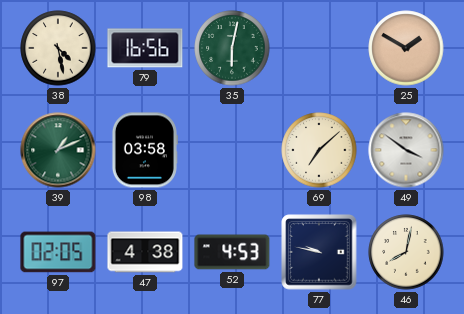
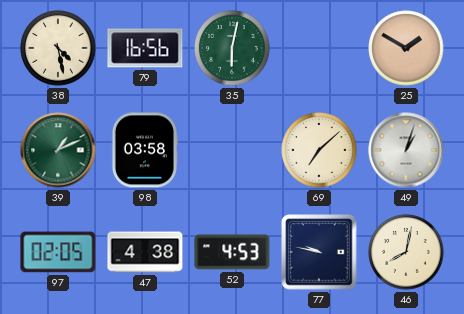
49: 3:51 -> 1:03
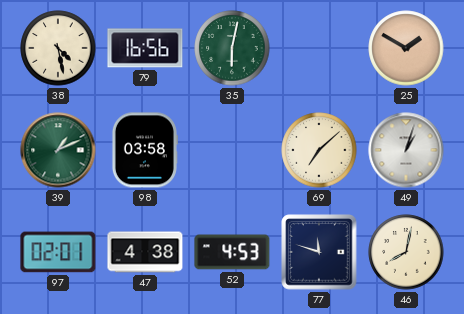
97: 02:05 -> 02:01
77: 9:47 -> 11:48
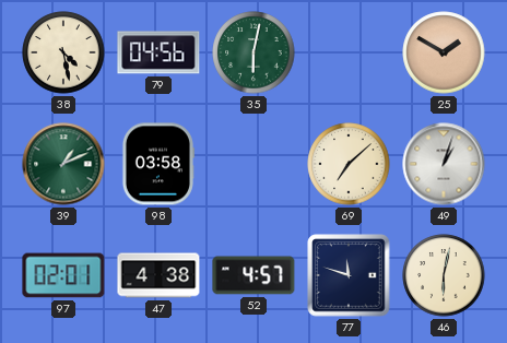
79: 16:56 -> 04:56
52: 4:53 -> 4:57
46: 8:02 -> 6:02
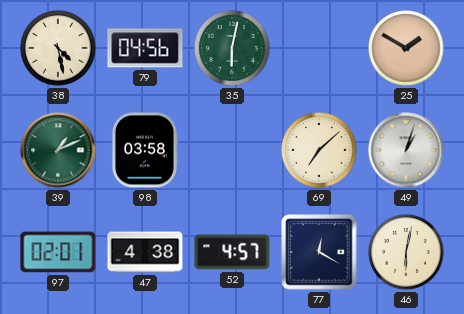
77: 11:48 -> 12:20
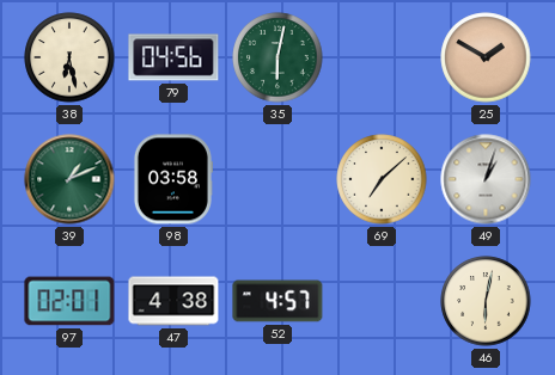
38: 4:28 -> 6:28
77: 12:20 -> none
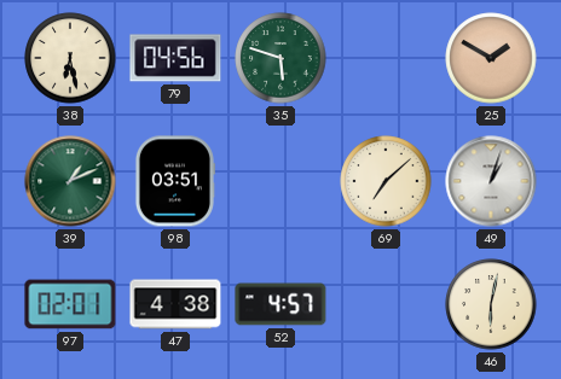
35: 6:02 -> 5:48
98: 03:58 -> 03:51
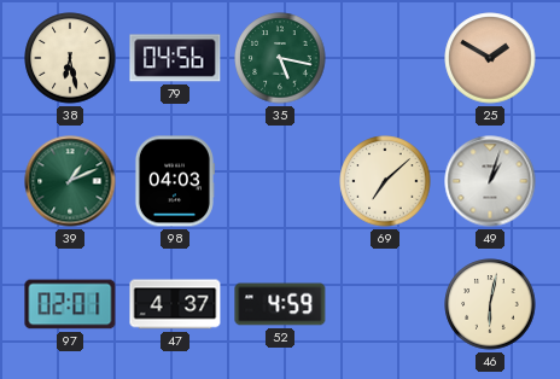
35: 5:48 -> 5:17
98: 03:51 -> 04:03
47: 4:38 -> 4:37
52: 4:57 -> 4:59
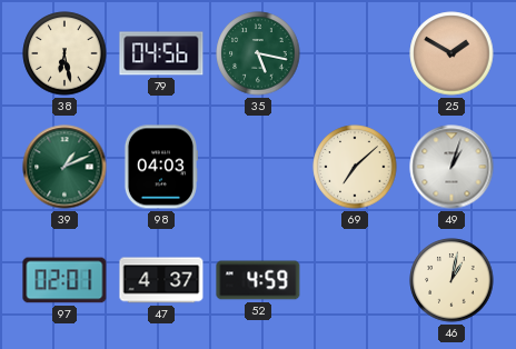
46: 6:02 -> 1:02
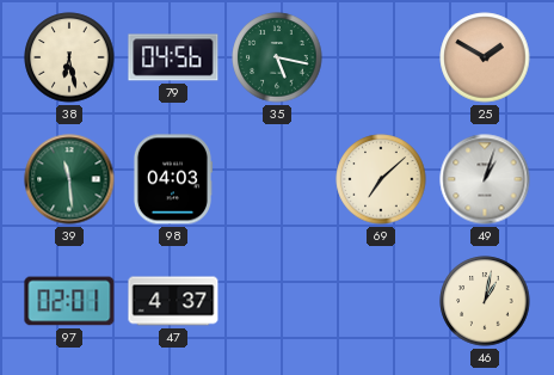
39: 1:11 -> 11:29
52: 4:59 -> none
